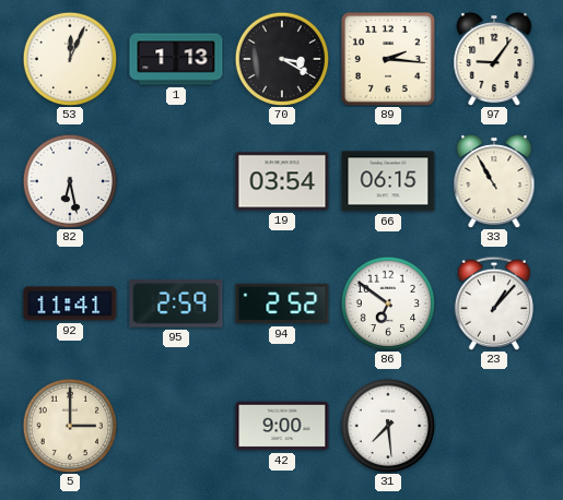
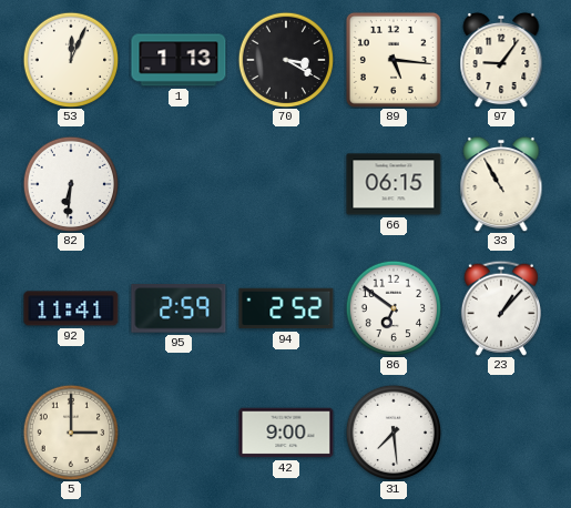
89: 2:16 -> 5:16
82: 6:28 -> 6:31
19: 03:54 -> none
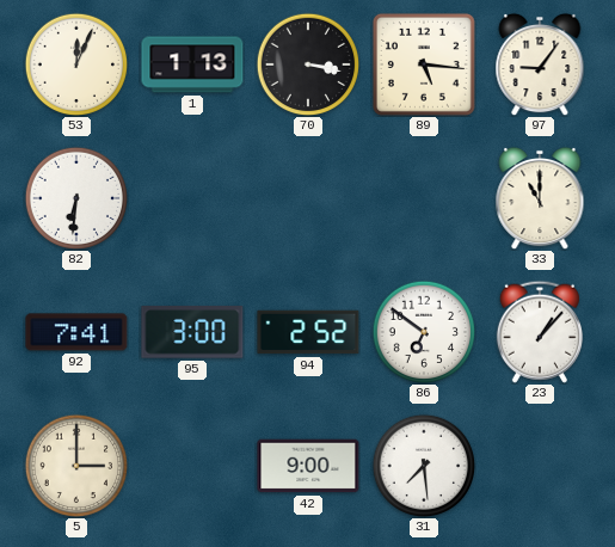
70: 3:20 -> 3:17
66: 06:15 -> none
33: 10:55 -> 11:00
92: 11:41 -> 7:41
95: 2:59 -> 3:00
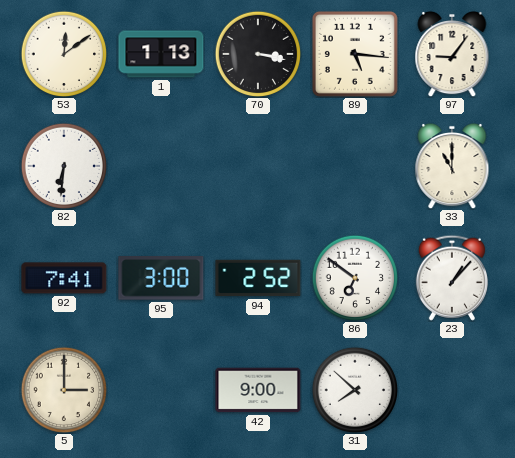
53: 12:04 -> 12:09
31: 7:29 -> 7:52
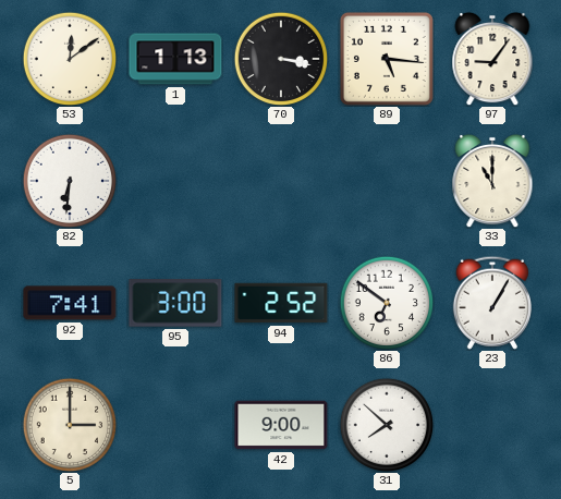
23: 1:07 -> 1:05
